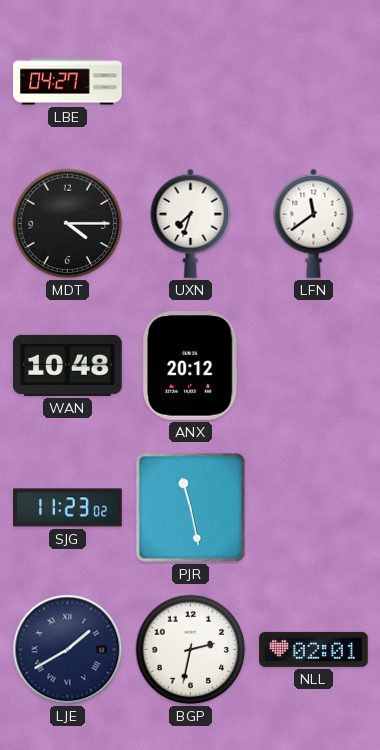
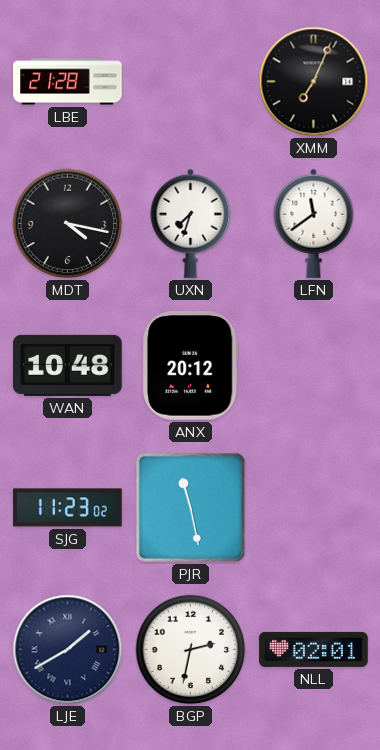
LBE: 04:27 -> 21:28
XMM: none -> 7:04
MDT: 4:15 -> 4:17
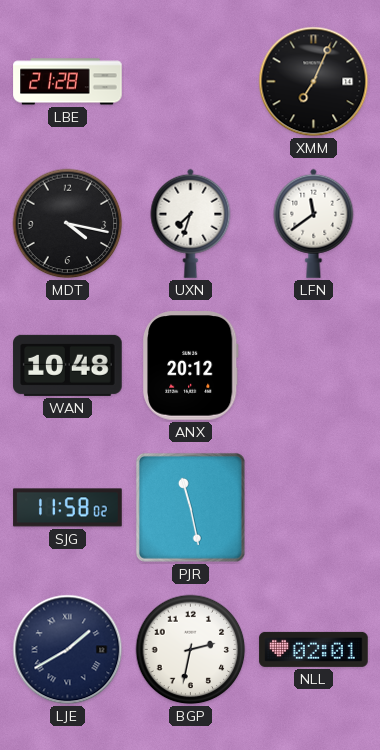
SJG: 11:23 -> 11:58
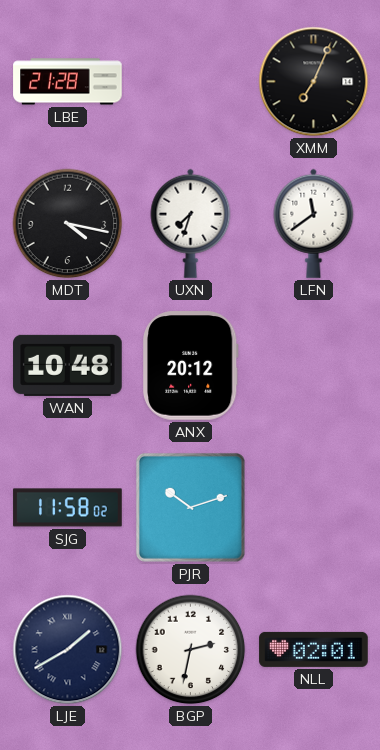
PJR: 11:28 -> 10:12
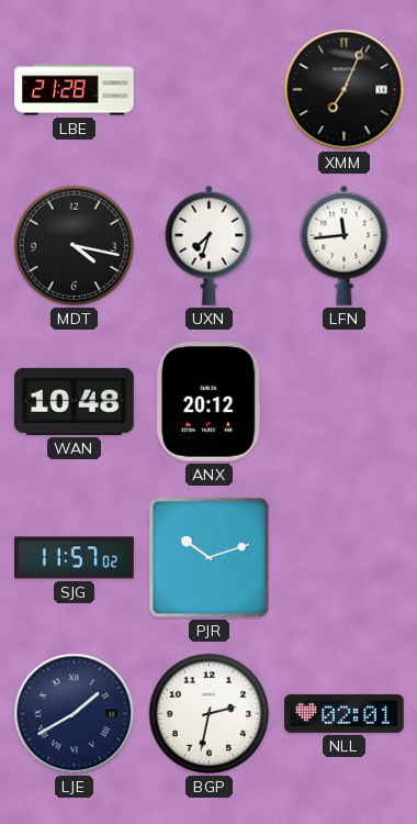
LFN: 11:39 -> 11:44
SJG: 11:58 -> 11:57
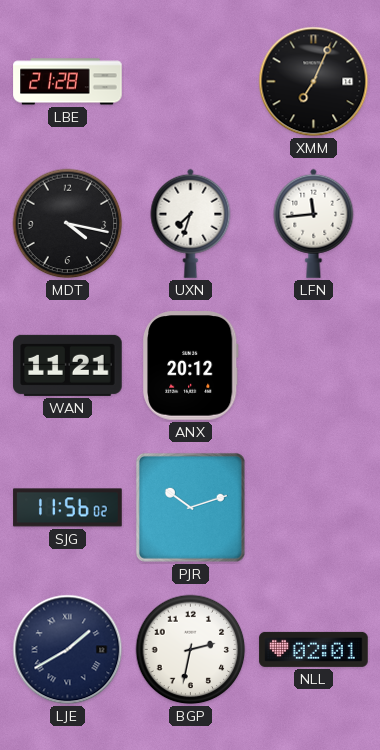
WAN: 10:48 -> 11:21
SJG: 11:57 -> 11:56
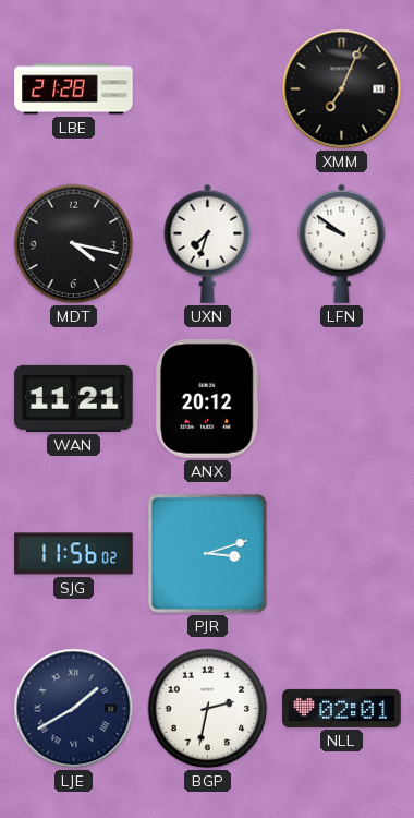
LFN: 11:44 -> 9:51
PJR: 10:12 -> 3:12
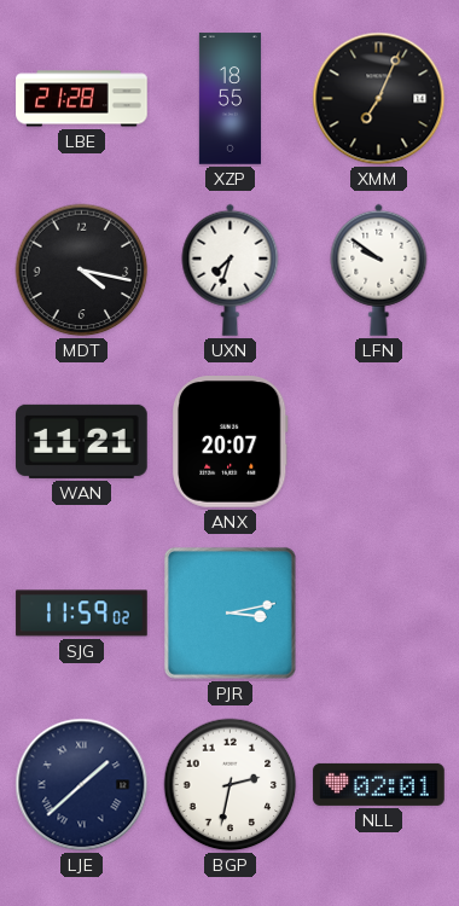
XZP: none -> 18:55
ANX: 20:12 -> 20:07
SJG: 11:56 -> 11:59
PJR: 3:12 -> 3:13
LJE: 1:40 -> 1:38
